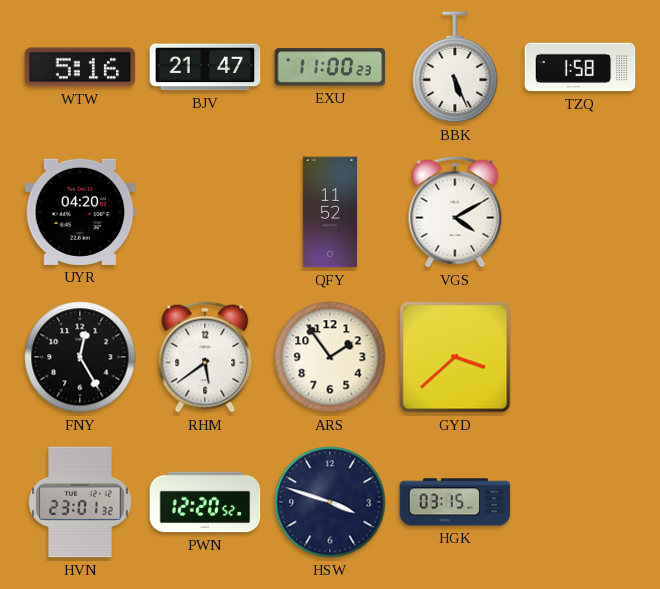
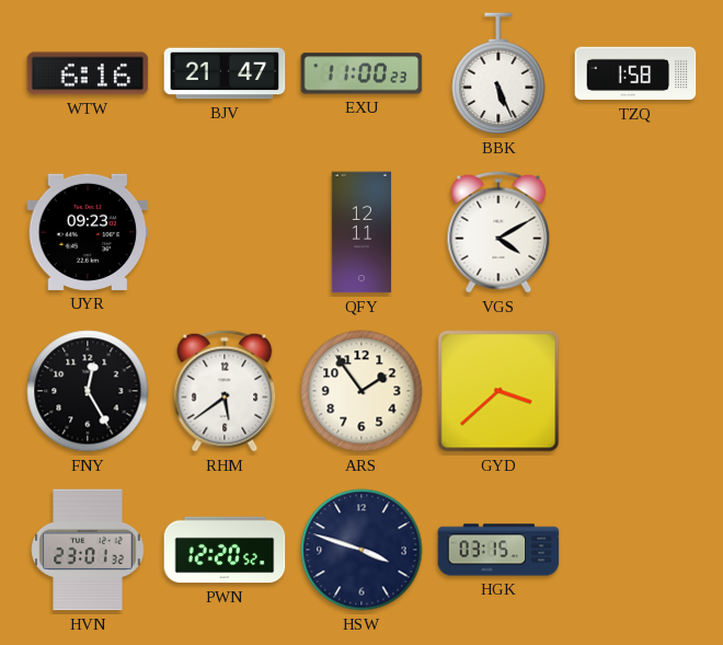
WTW: 5:16 -> 6:16
UYR: 04:20 -> 09:23
QFY: 11:52 -> 12:11
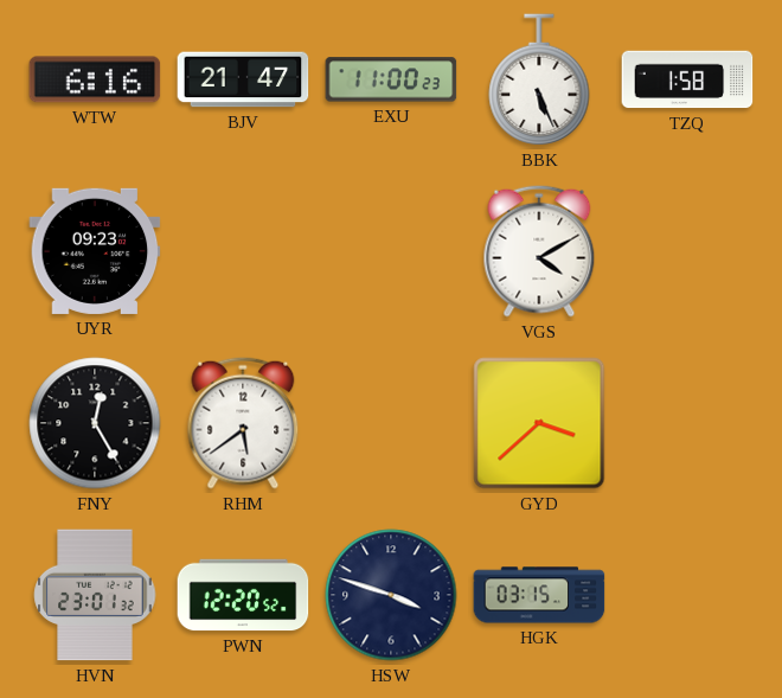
QFY: 12:11 -> none
ARS: 1:54 -> none
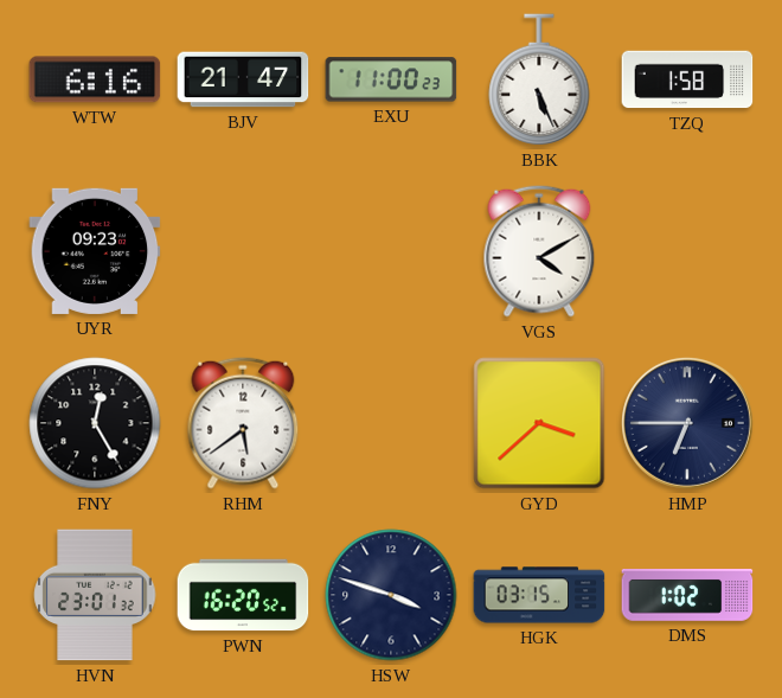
HMP: none -> 6:45
PWN: 12:20 -> 16:20
DMS: none -> 1:02
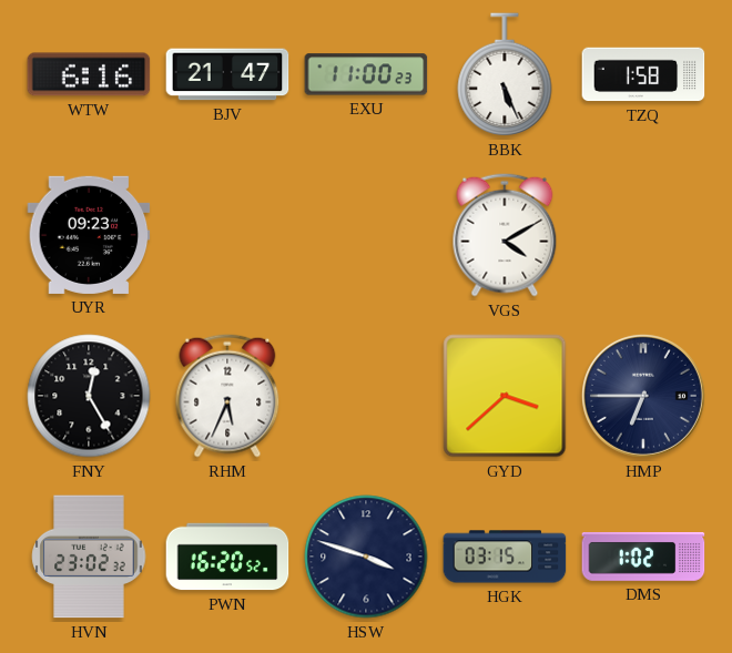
RHM: 5:39 -> 5:34
HVN: 23:01 -> 23:02
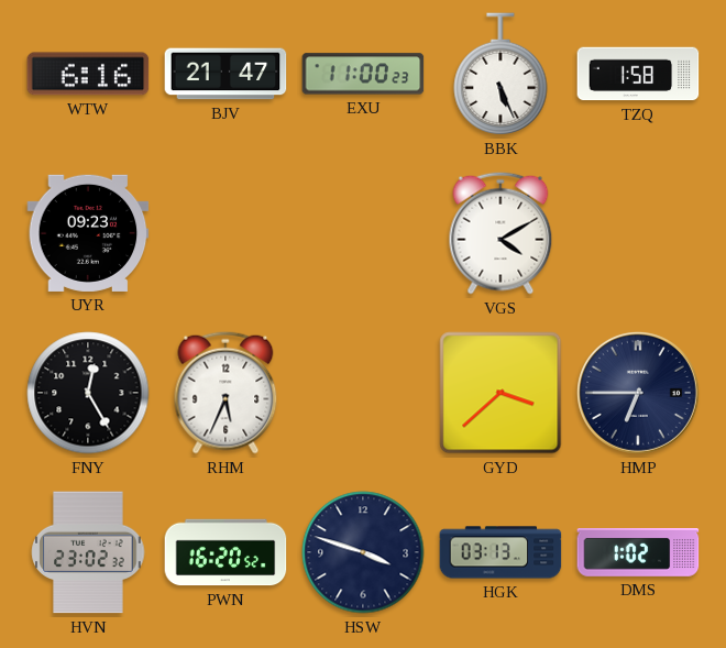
HGK: 03:15 -> 03:13
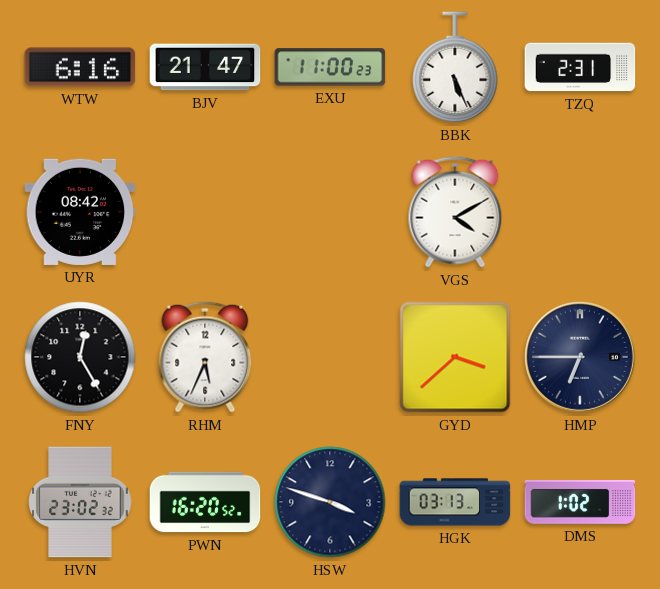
TZQ: 1:58 -> 2:31
UYR: 09:23 -> 08:42
